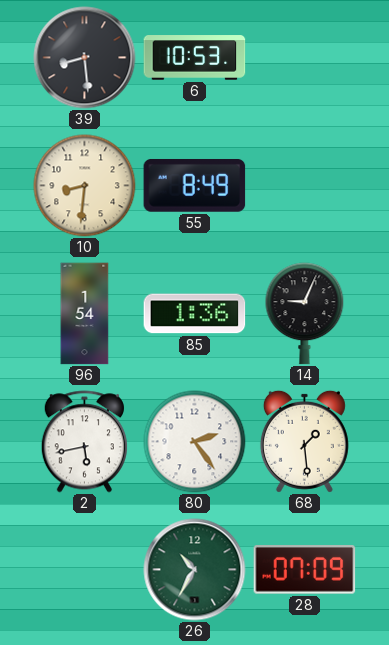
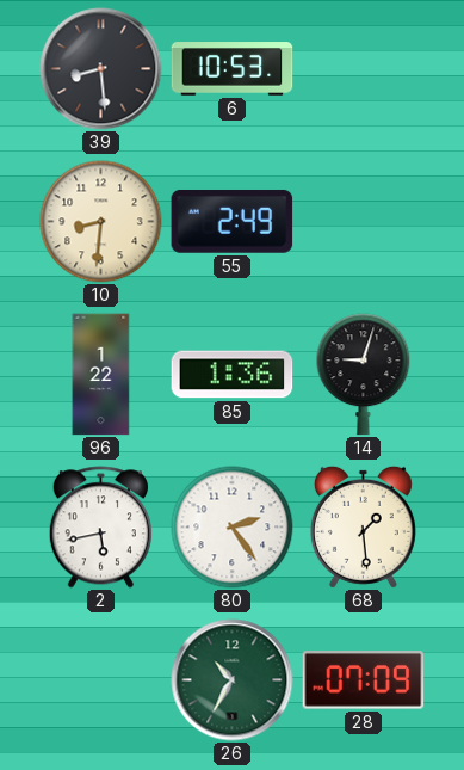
55: 8:49 -> 2:49
96: 1:54 -> 1:22
14: 9:04 -> 9:03
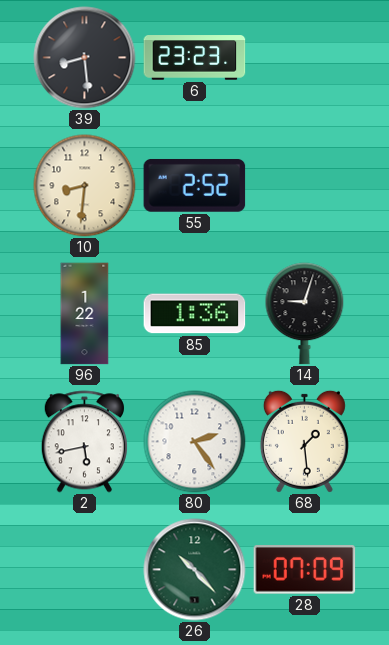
6: 10:53 -> 23:23
55: 2:49 -> 2:52
26: 10:35 -> 10:23
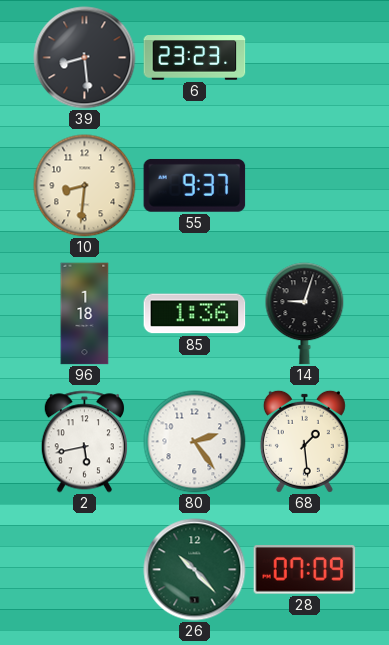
55: 2:52 -> 9:37
96: 1:22 -> 1:18
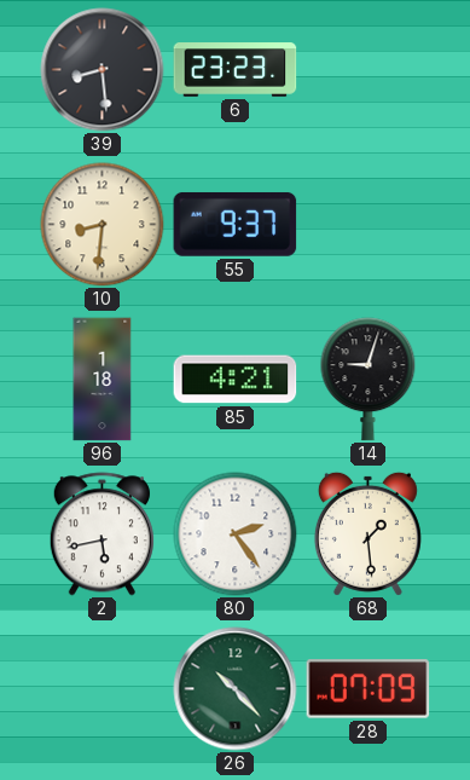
85: 1:36 -> 4:21
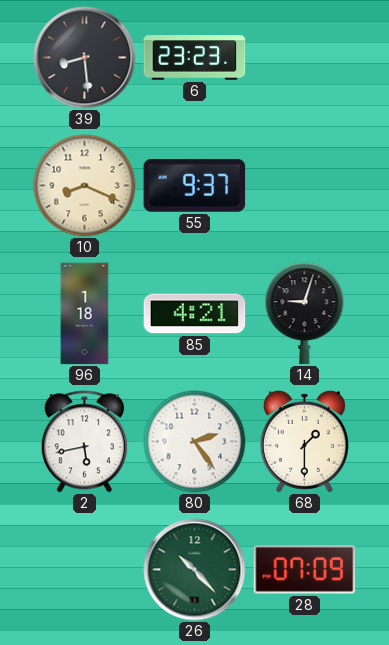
10: 8:31 -> 8:19
68: 1:29 -> 1:30
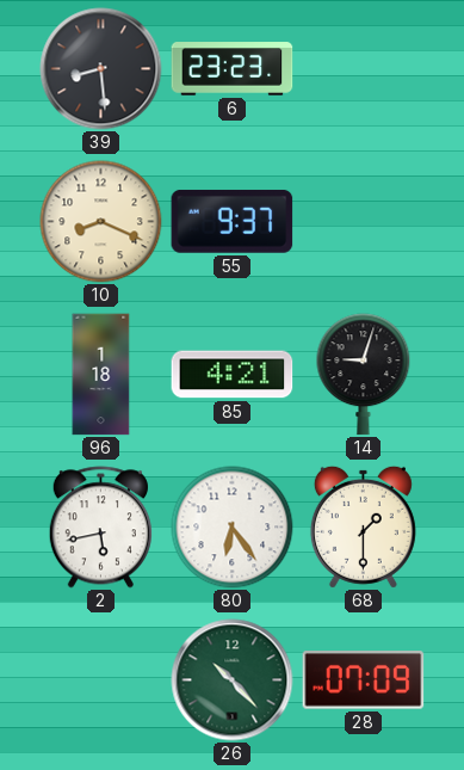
80: 2:24 -> 6:24
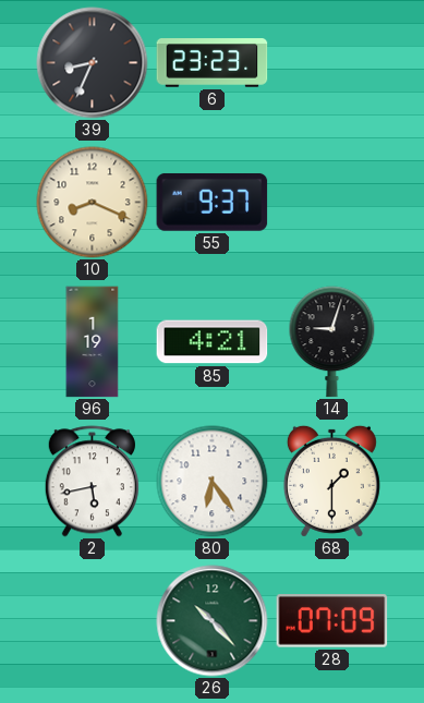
39: 8:29 -> 8:34
96: 1:18 -> 1:19
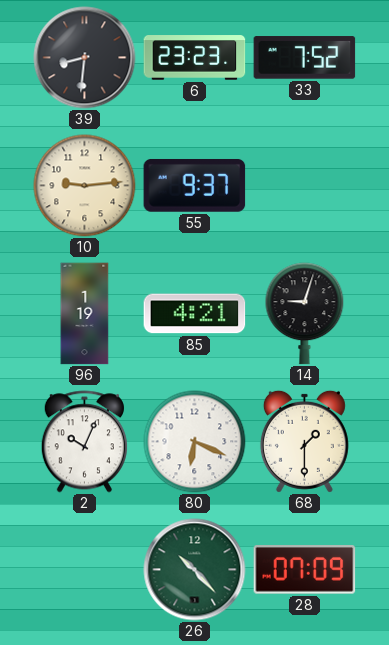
39: 8:34 -> 8:31
33: none -> 7:52
10: 8:19 -> 9:14
2: 5:43 -> 10:04
80: 6:24 -> 6:19
